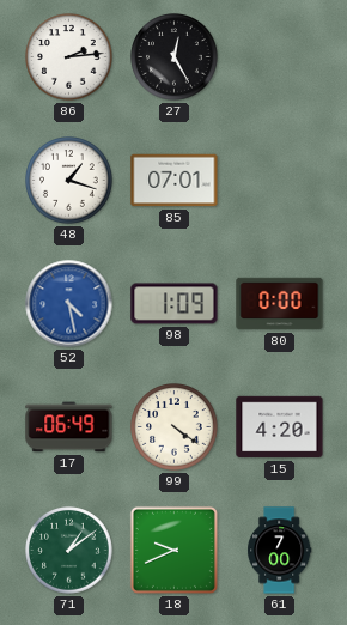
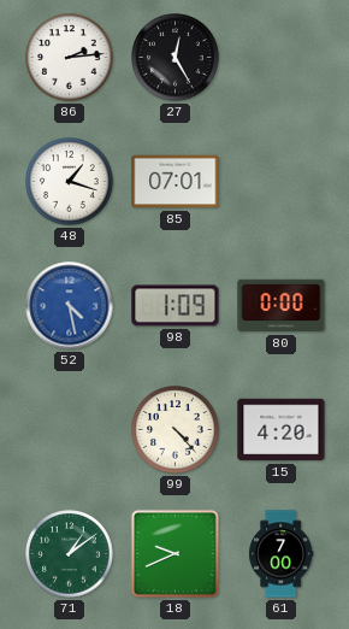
17: 06:49 -> none
99: 4:21 -> 4:23
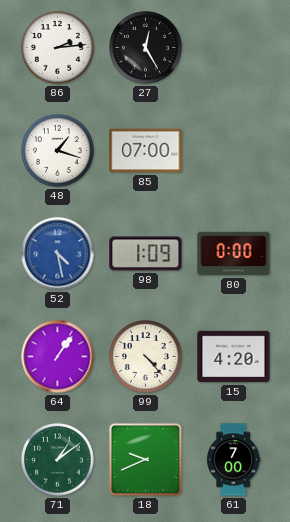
85: 07:01 -> 07:00
64: none -> 1:06
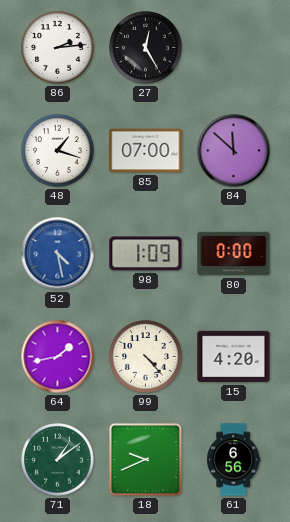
84: none -> 11:52
64: 1:06 -> 1:43
61: 7:00 -> 6:56
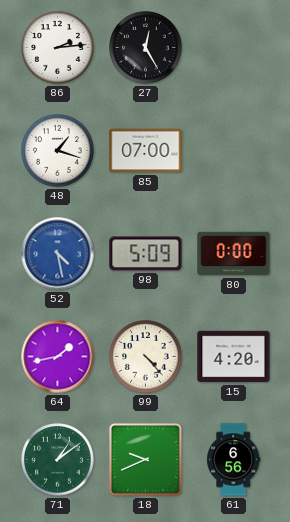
84: 11:52 -> none
98: 1:09 -> 5:09
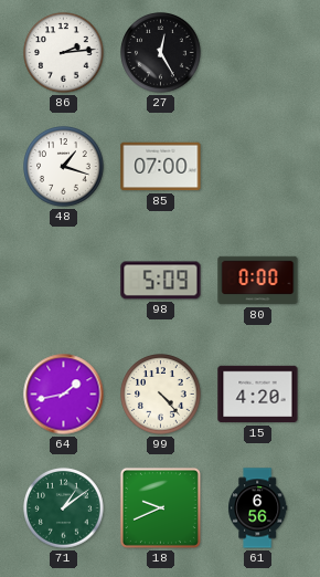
52: 4:28 -> none
